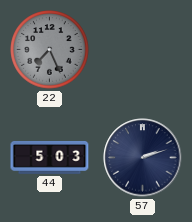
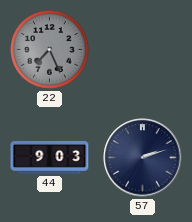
44: 5:03 -> 9:03
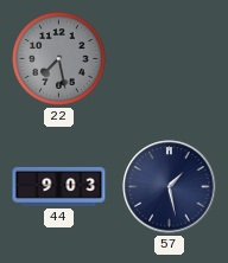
22: 7:26 -> 7:28
57: 2:12 -> 1:28
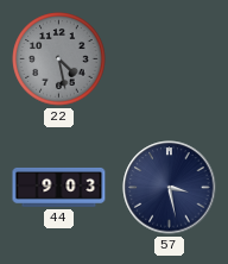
22: 7:28 -> 4:28
57: 1:28 -> 3:28
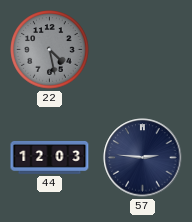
44: 9:03 -> 12:03
57: 3:28 -> 2:46
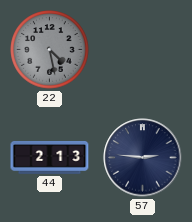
44: 12:03 -> 2:13
